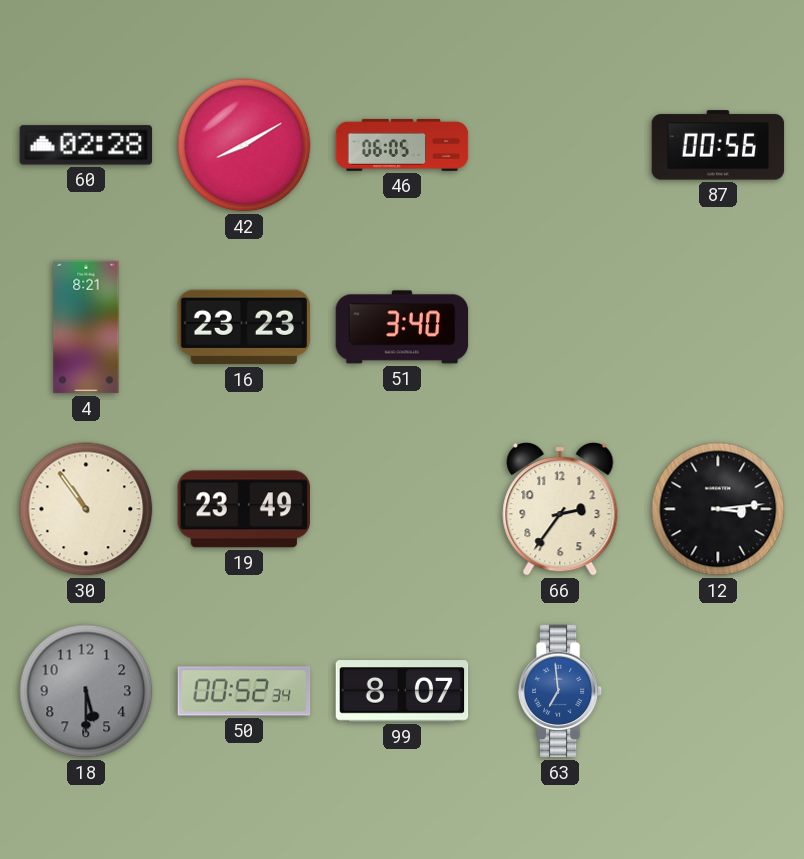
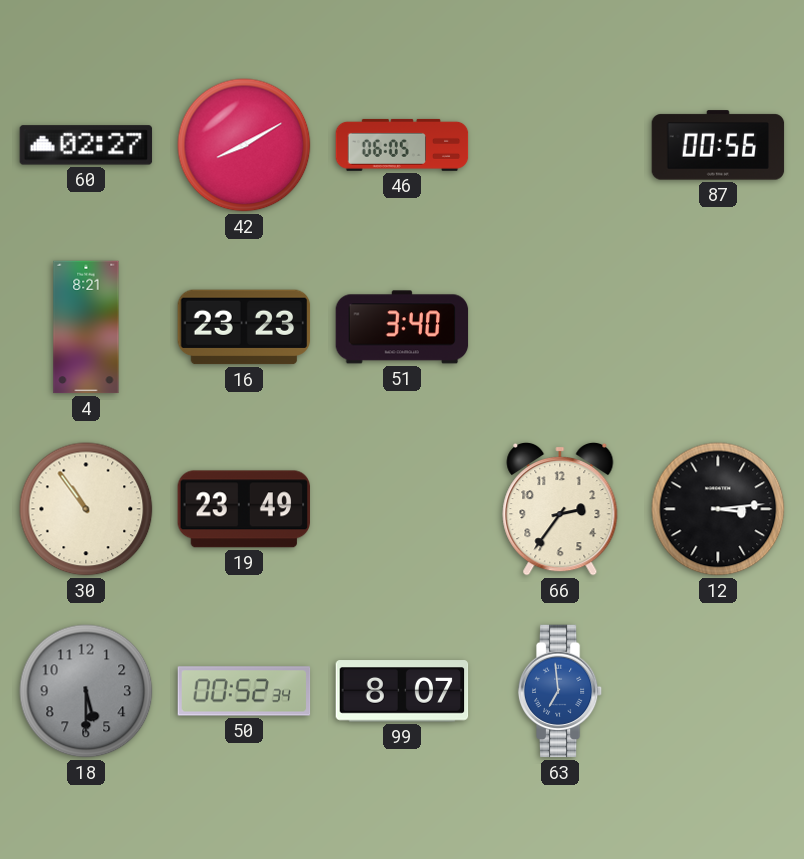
60: 02:28 -> 02:27
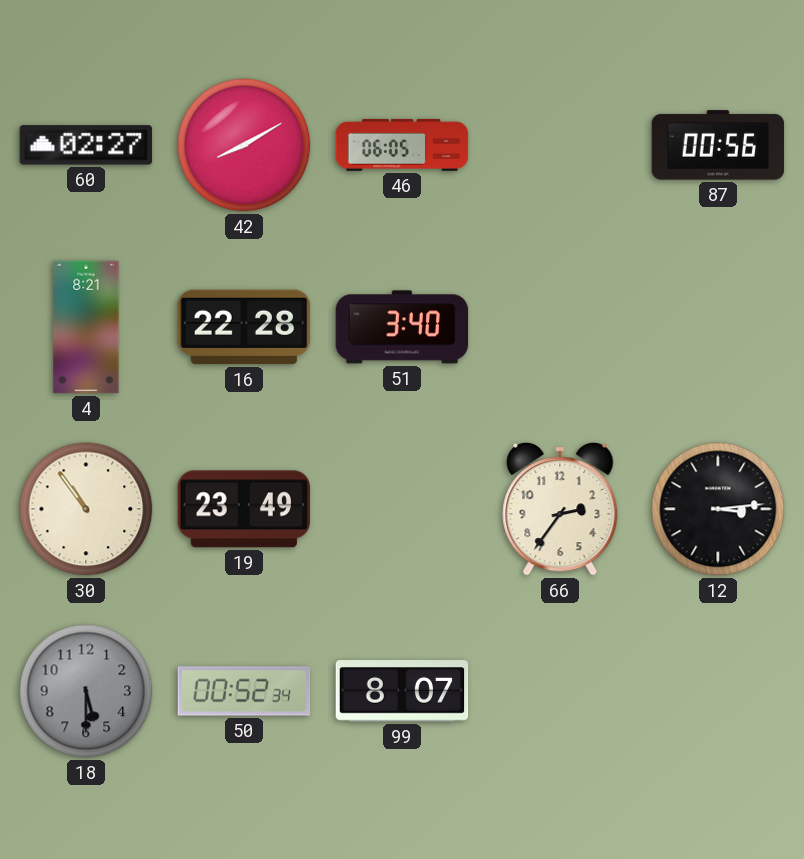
16: 23:23 -> 22:28
63: 6:59 -> none
